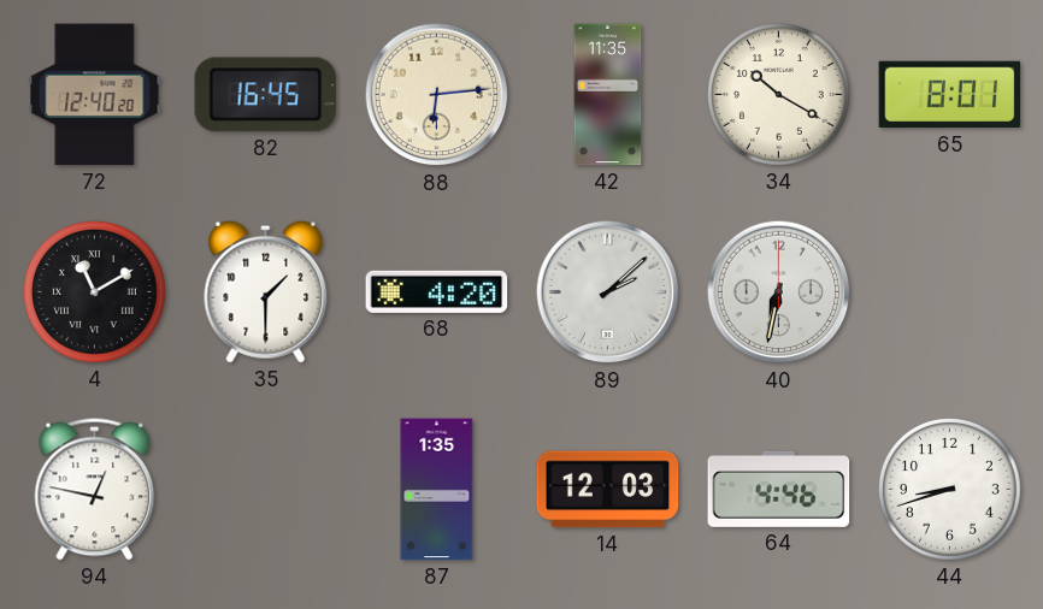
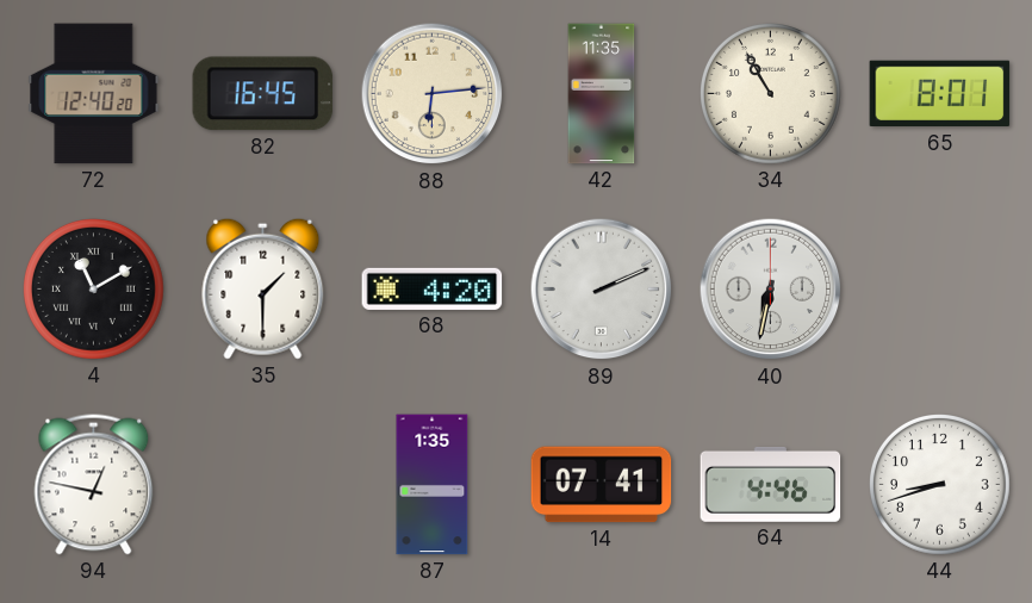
34: 10:20 -> 10:55
89: 2:08 -> 2:11
14: 12:03 -> 07:41
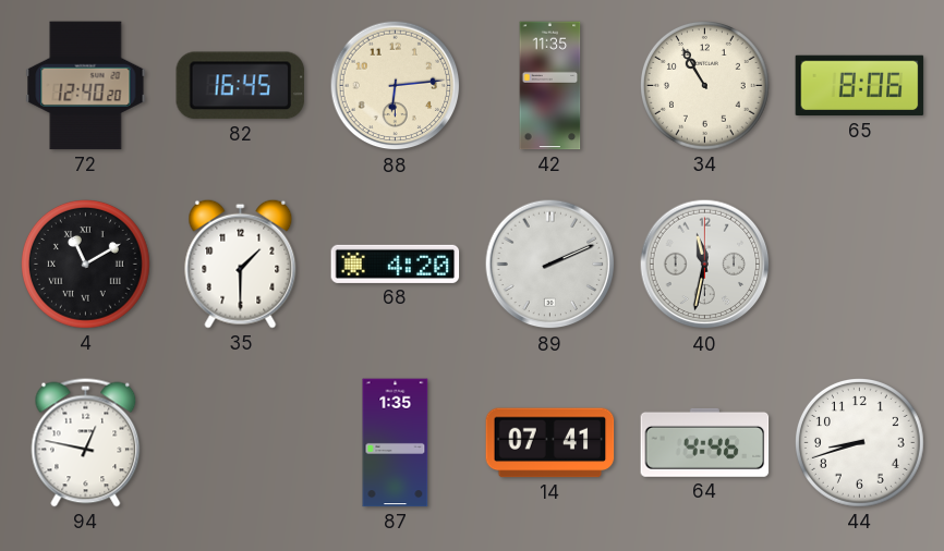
65: 8:01 -> 8:06
40: 6:32 -> 11:32
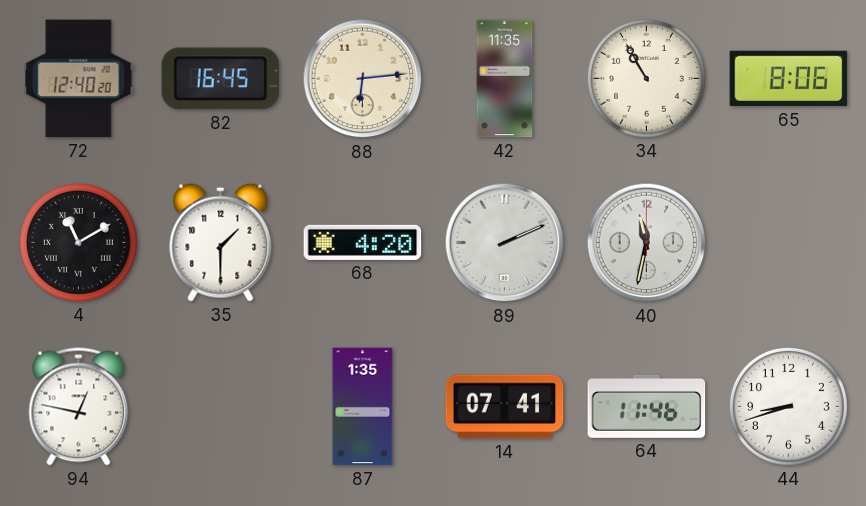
64: 4:46 -> 11:46
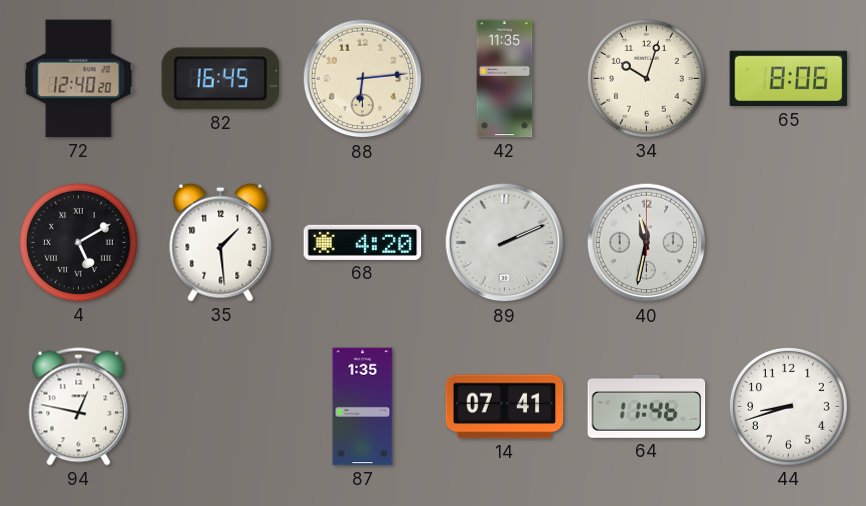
34: 10:55 -> 10:03
4: 11:10 -> 5:10
35: 1:30 -> 1:29
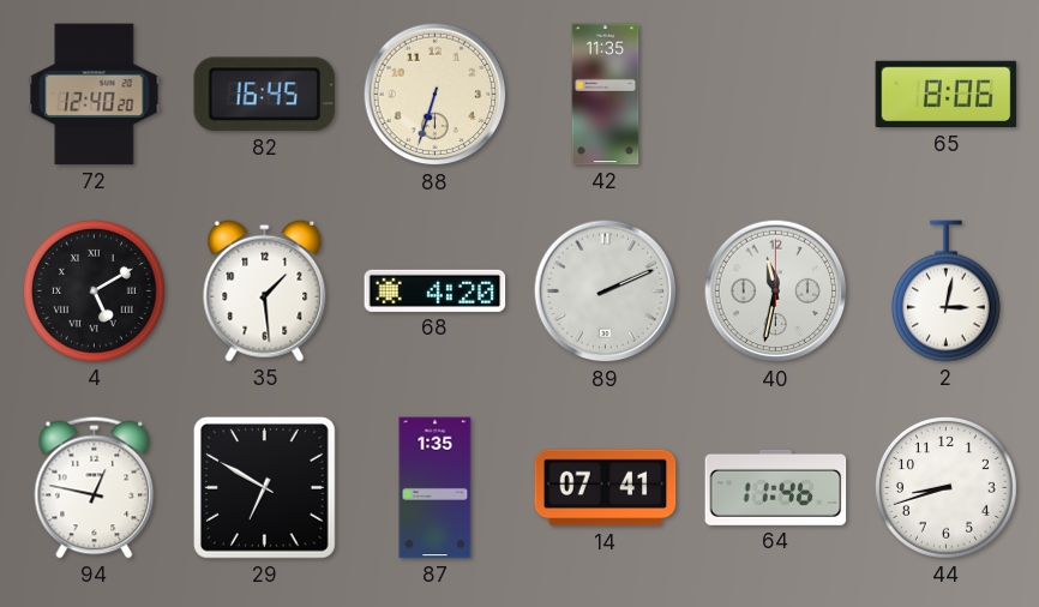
88: 6:14 -> 6:33
34: 10:03 -> none
2: none -> 3:02
29: none -> 6:50
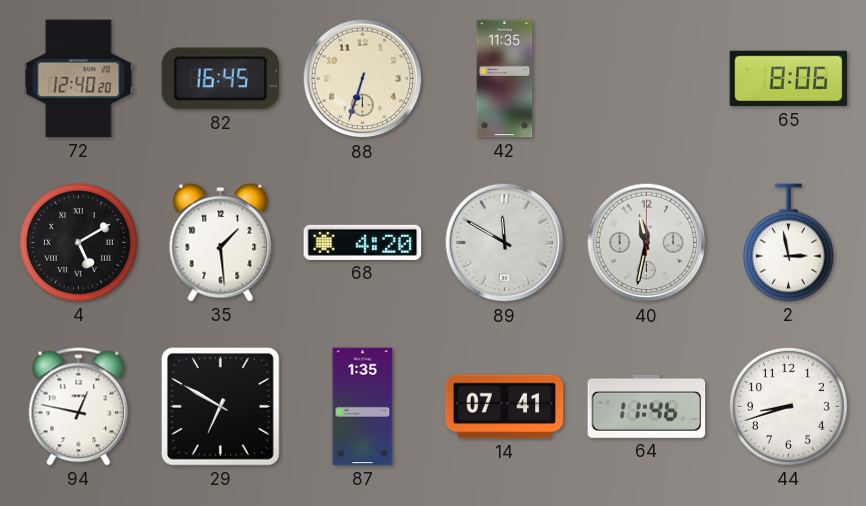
89: 2:11 -> 11:50
2: 3:02 -> 2:58
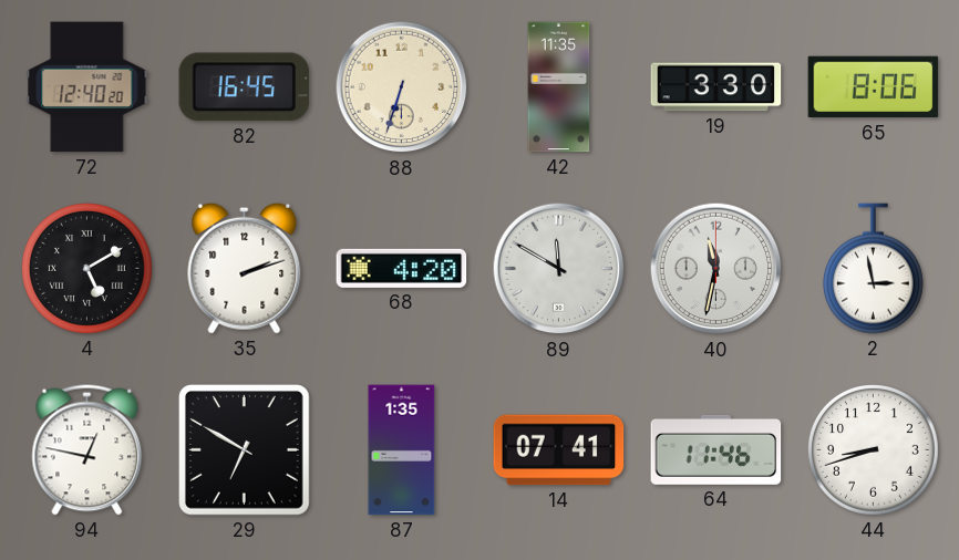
19: none -> 3:30
35: 1:29 -> 2:12
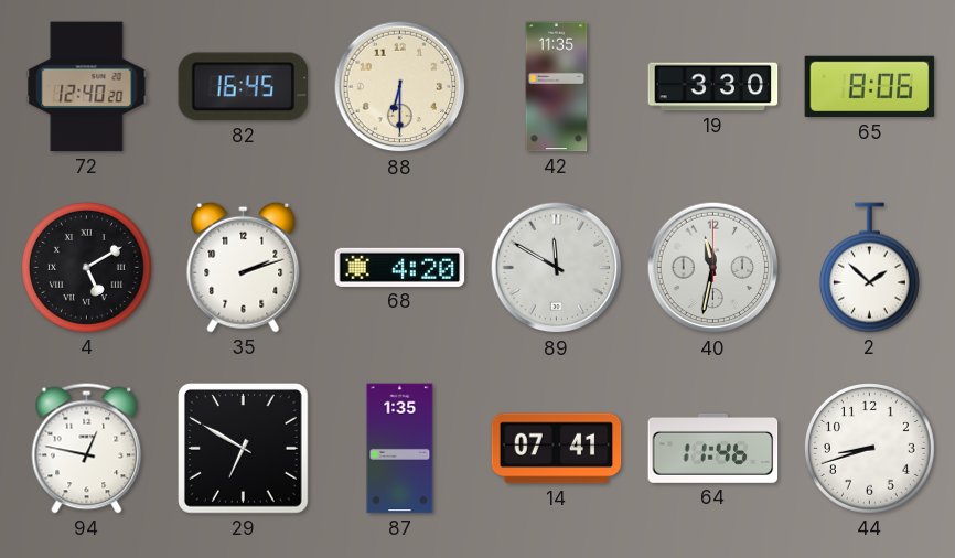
88: 6:33 -> 6:30
2: 2:58 -> 1:52
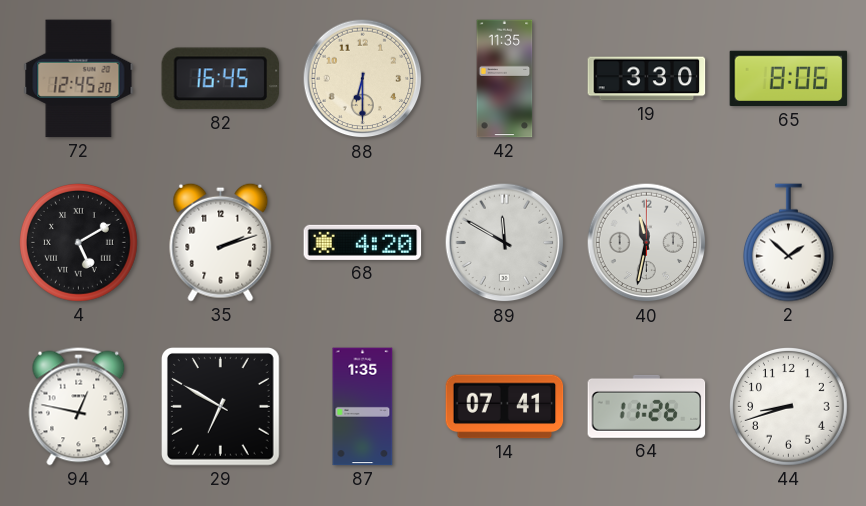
72: 12:40 -> 12:45
64: 11:46 -> 11:26
